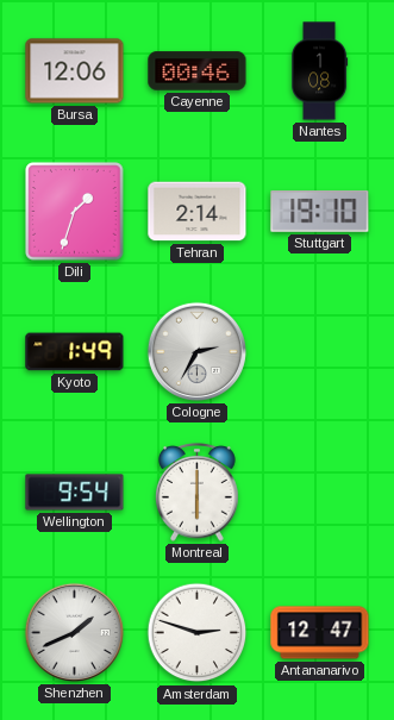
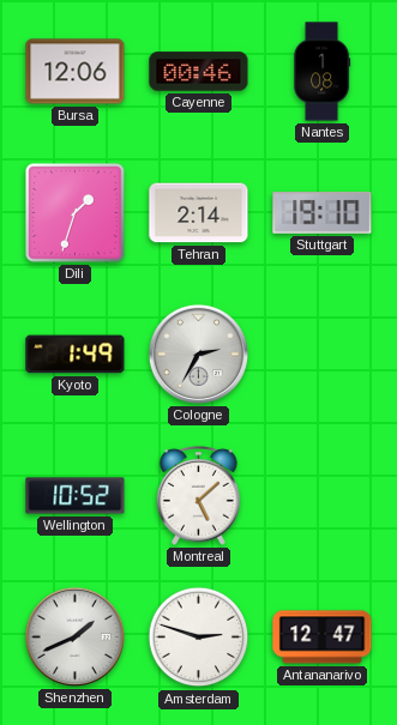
Wellington: 9:54 -> 10:52
Montreal: 6:00 -> 5:08
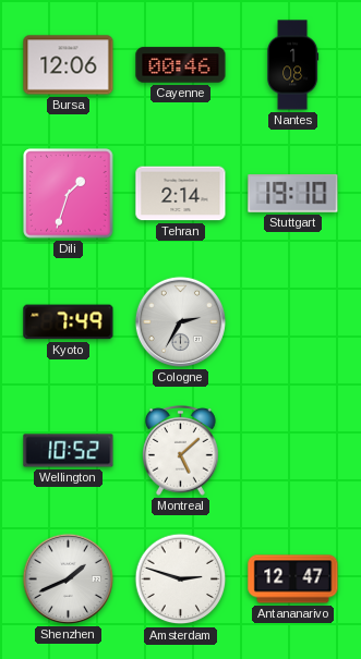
Kyoto: 1:49 -> 7:49
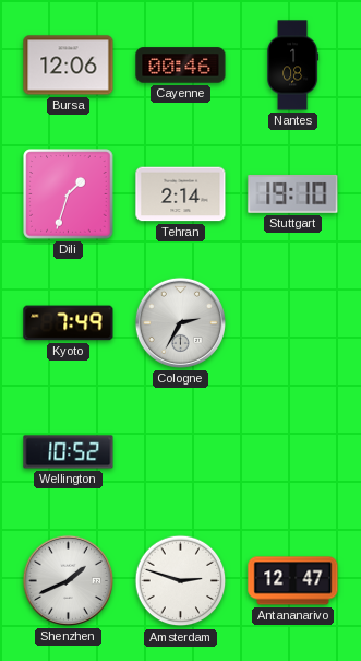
Montreal: 5:08 -> none
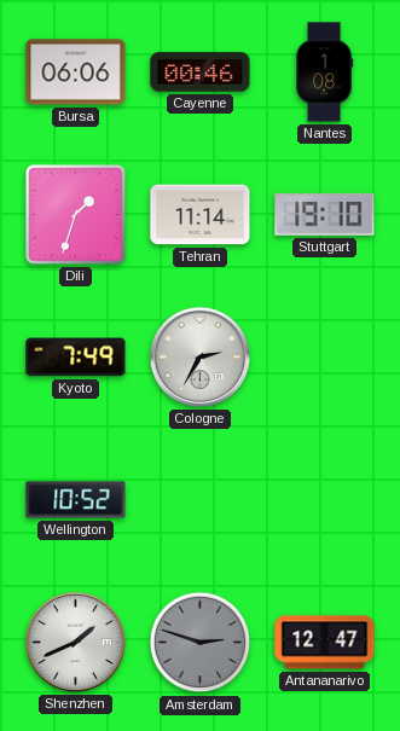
Bursa: 12:06 -> 06:06
Tehran: 2:14 -> 11:14
Amsterdam dial: white -> grey
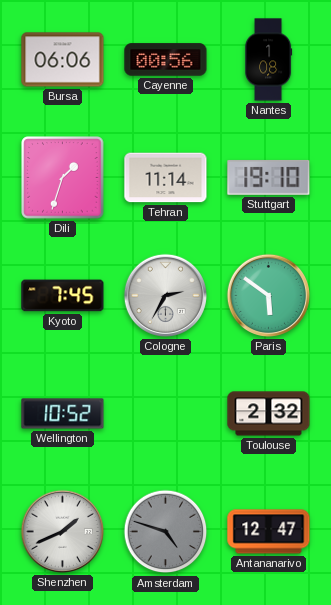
Cayenne: 00:46 -> 00:56
Kyoto: 7:49 -> 7:45
Paris: none -> 5:51
Toulouse: none -> 2:32
Amsterdam: 2:48 -> 4:48
